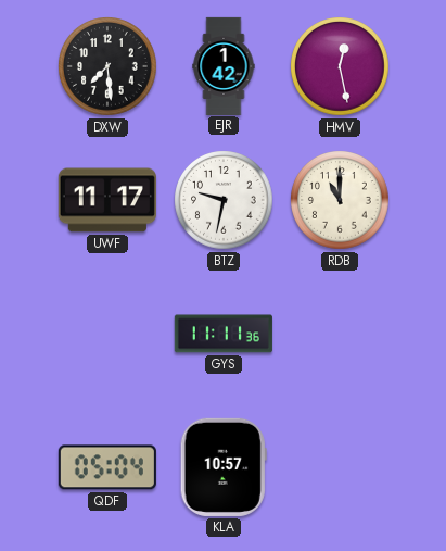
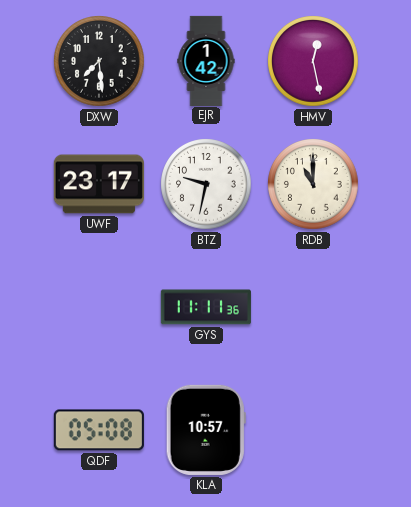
UWF: 11:17 -> 23:17
QDF: 05:04 -> 05:08
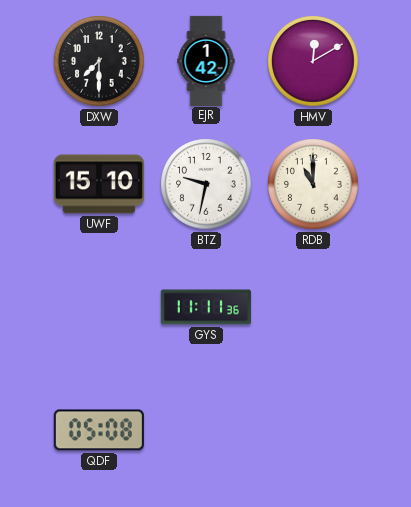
DXW: 7:29 -> 7:30
HMV: 12:28 -> 12:10
UWF: 23:17 -> 15:10
KLA: 10:57 -> none
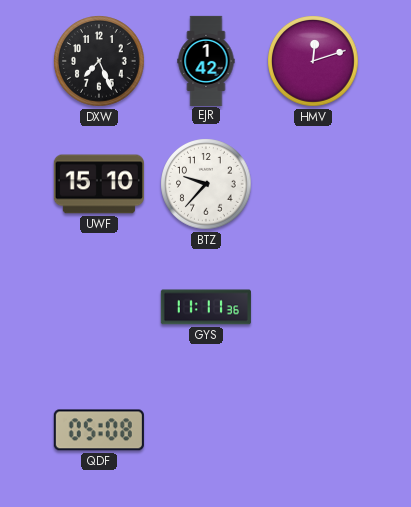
DXW: 7:30 -> 7:26
HMV: 12:10 -> 12:12
BTZ: 9:32 -> 9:37
RDB: 11:00 -> none
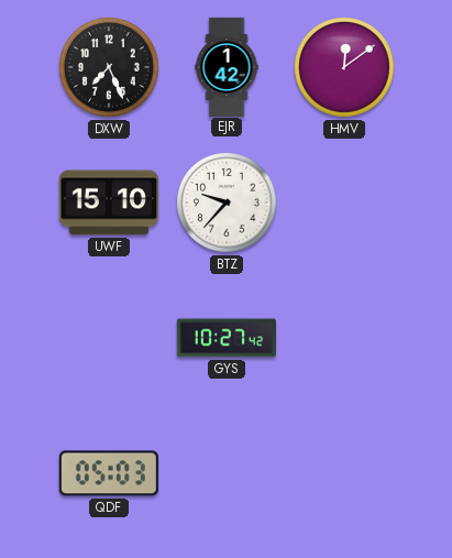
HMV: 12:12 -> 12:09
GYS: 11:11 -> 10:27
QDF: 05:08 -> 05:03
